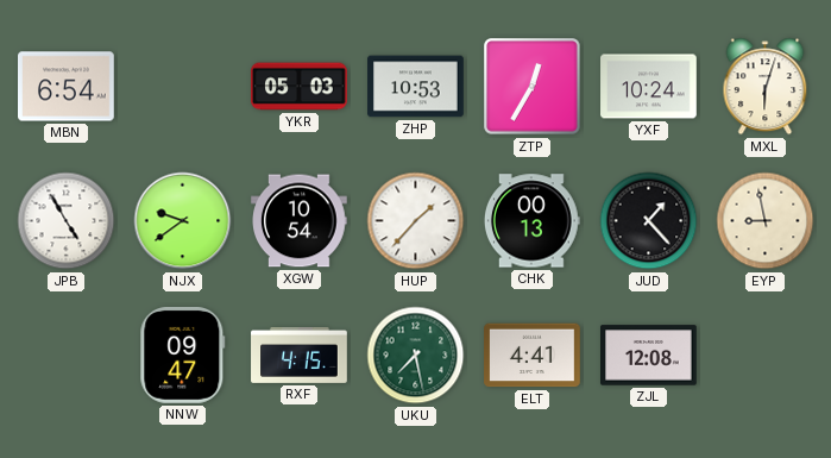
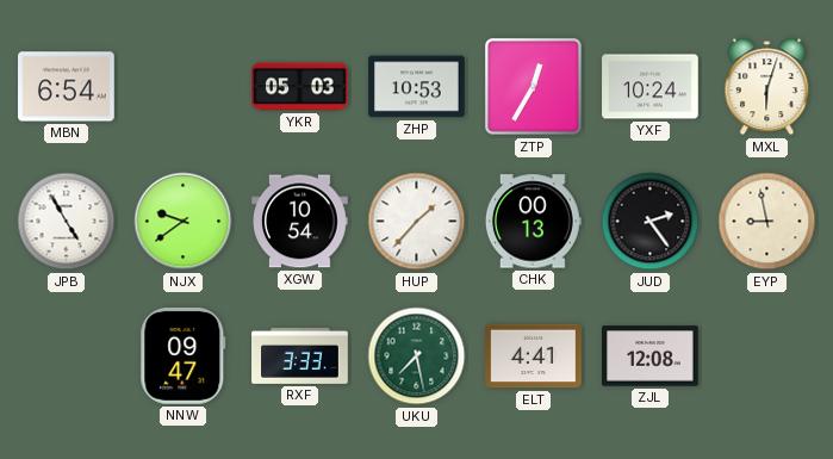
JUD: 1:23 -> 2:24
RXF: 4:15 -> 3:33
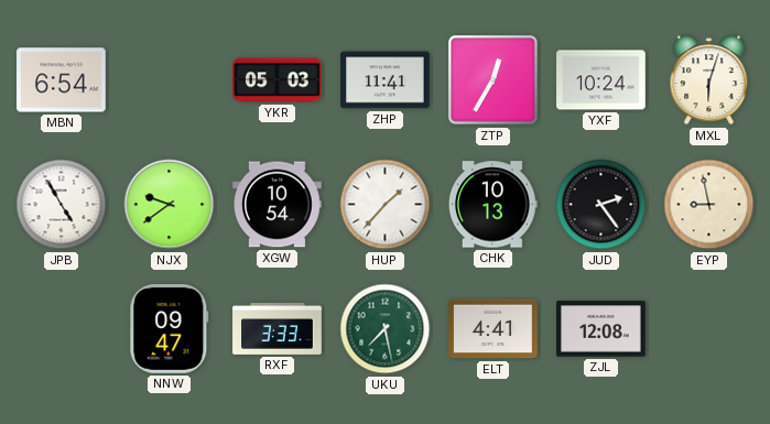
ZHP: 10:53 -> 11:41
CHK: 00:13 -> 10:13
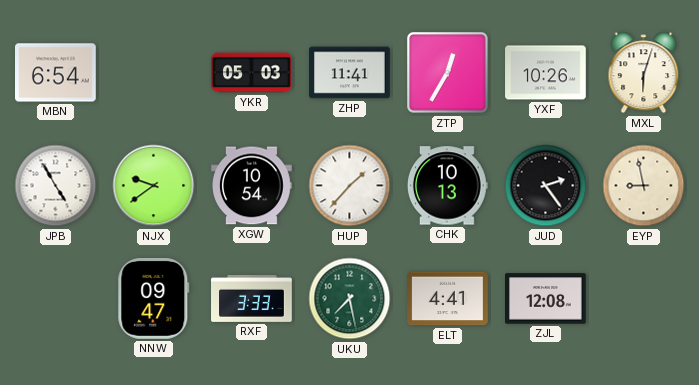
YXF: 10:24 -> 10:26
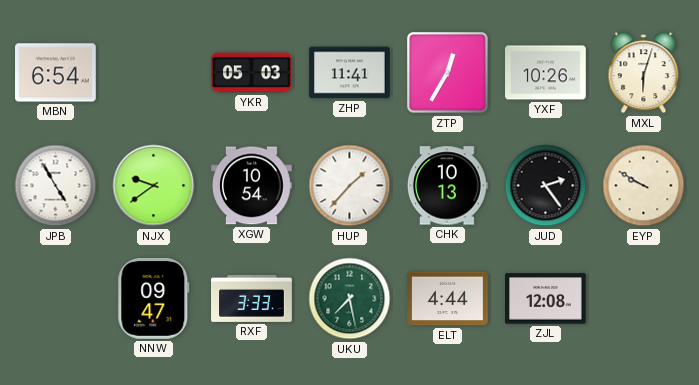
EYP: 8:58 -> 9:50
ELT: 4:41 -> 4:44
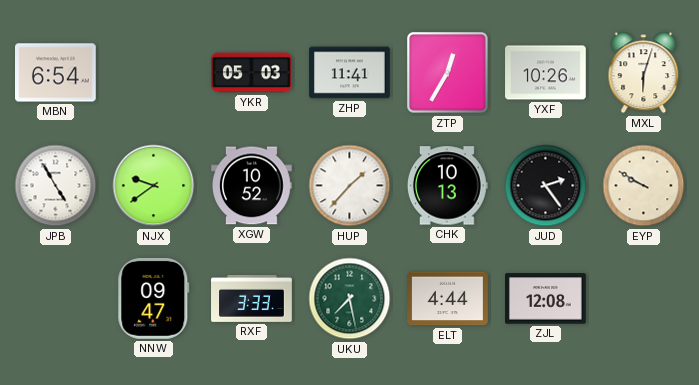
XGW: 10:54 -> 10:52
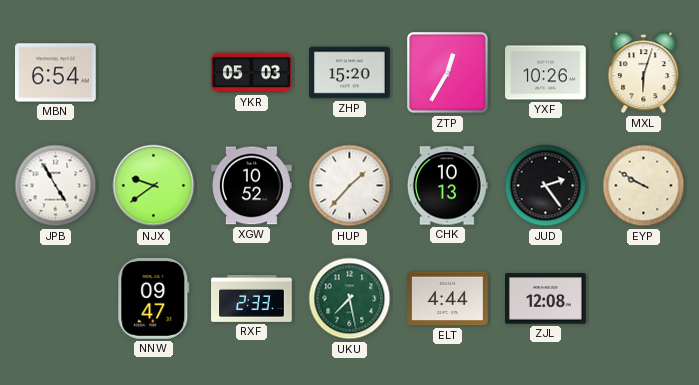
ZHP: 11:41 -> 15:20
RXF: 3:33 -> 2:33
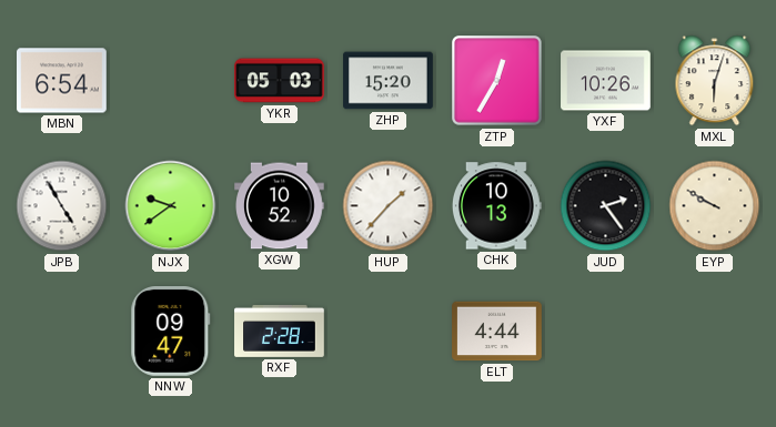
RXF: 2:33 -> 2:28
UKU: 7:28 -> none
ZJL: 12:08 -> none
